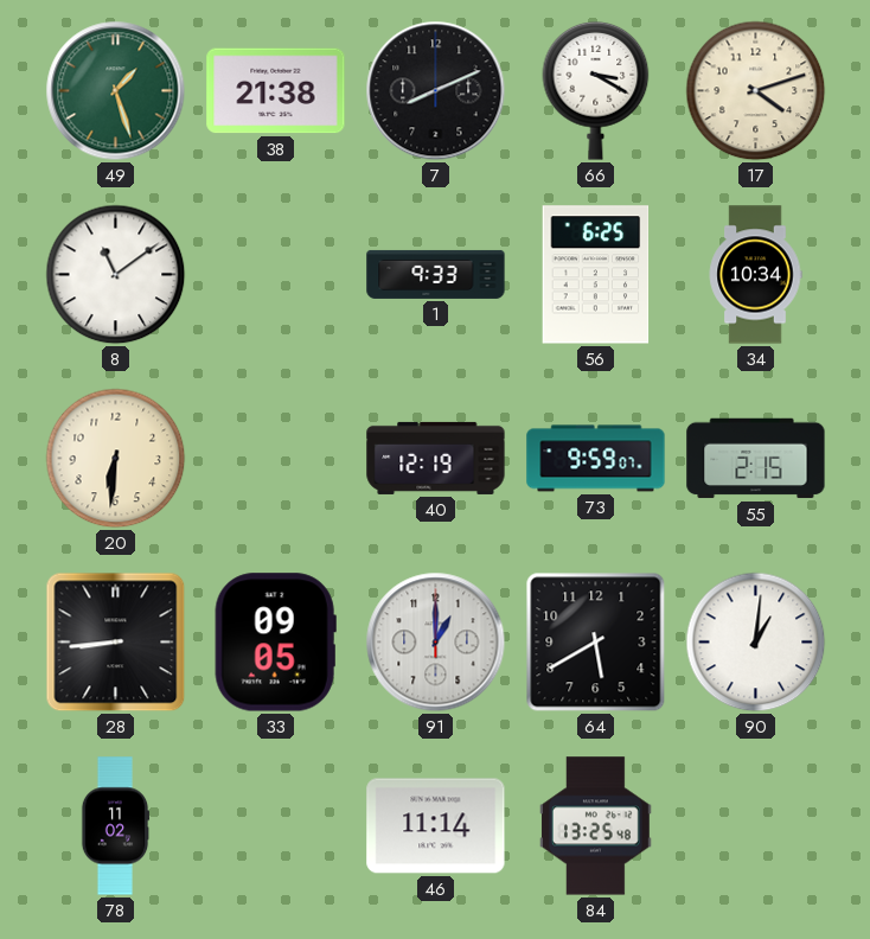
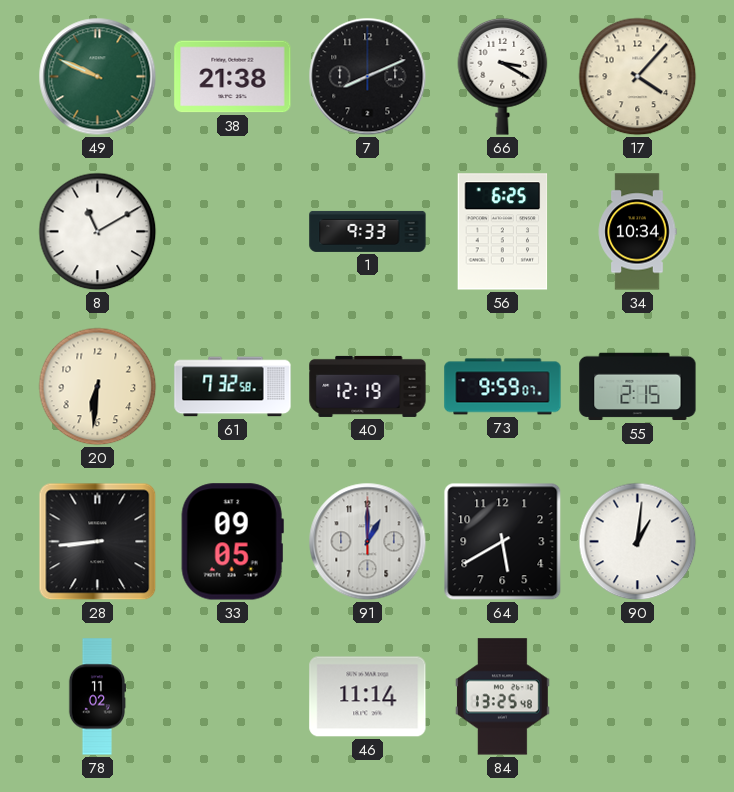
49: 1:27 -> 9:49
17: 4:12 -> 4:07
8: 11:09 -> 11:10
61: none -> 7:32
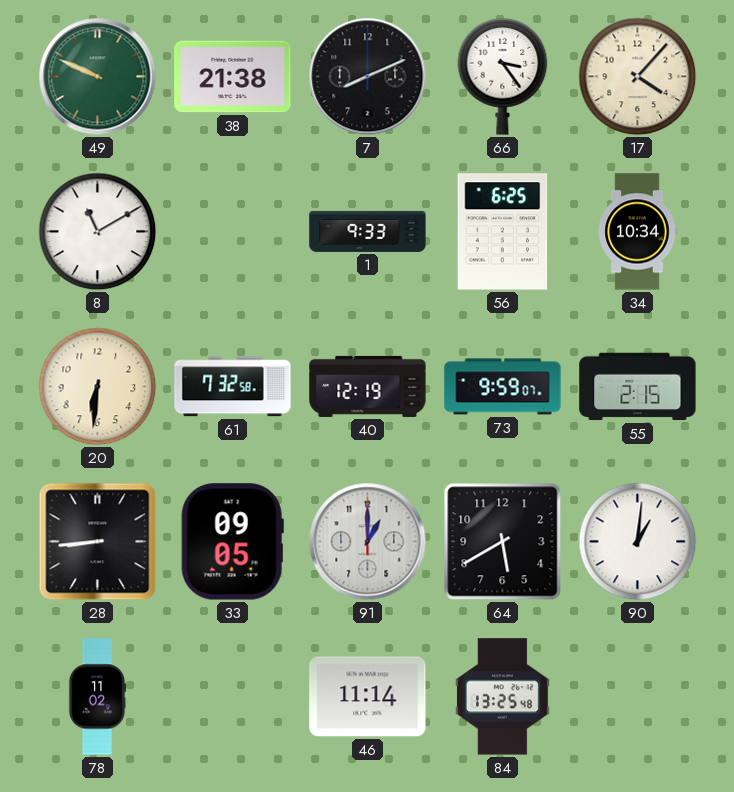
66: 3:20 -> 3:24
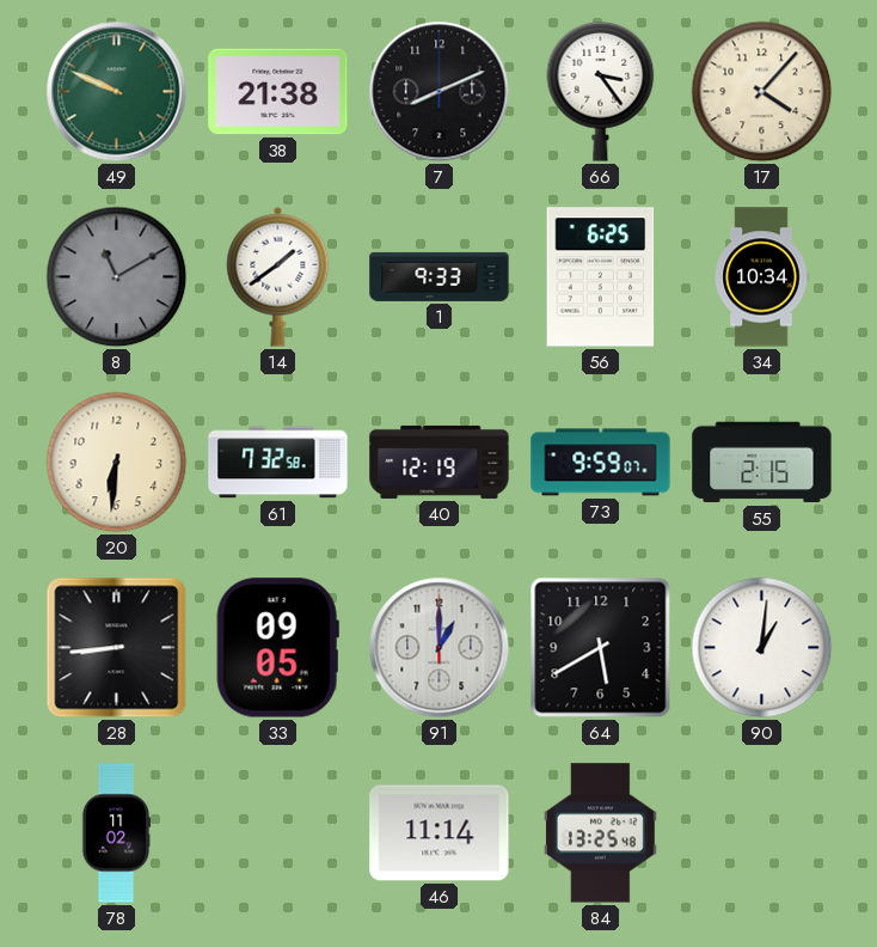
8 dial: white -> grey
14: none -> 1:39
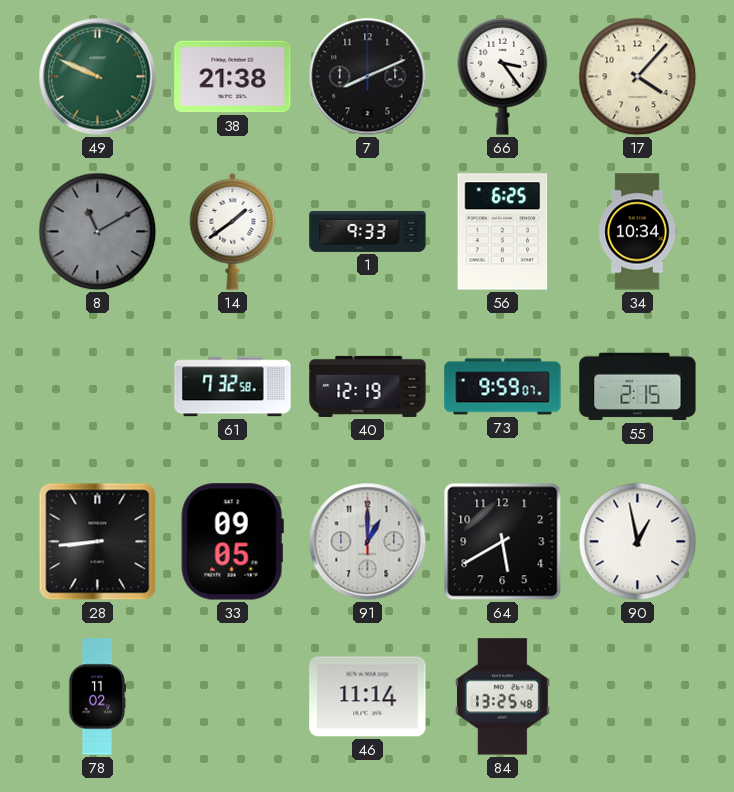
20: 6:31 -> none
90: 1:01 -> 12:58
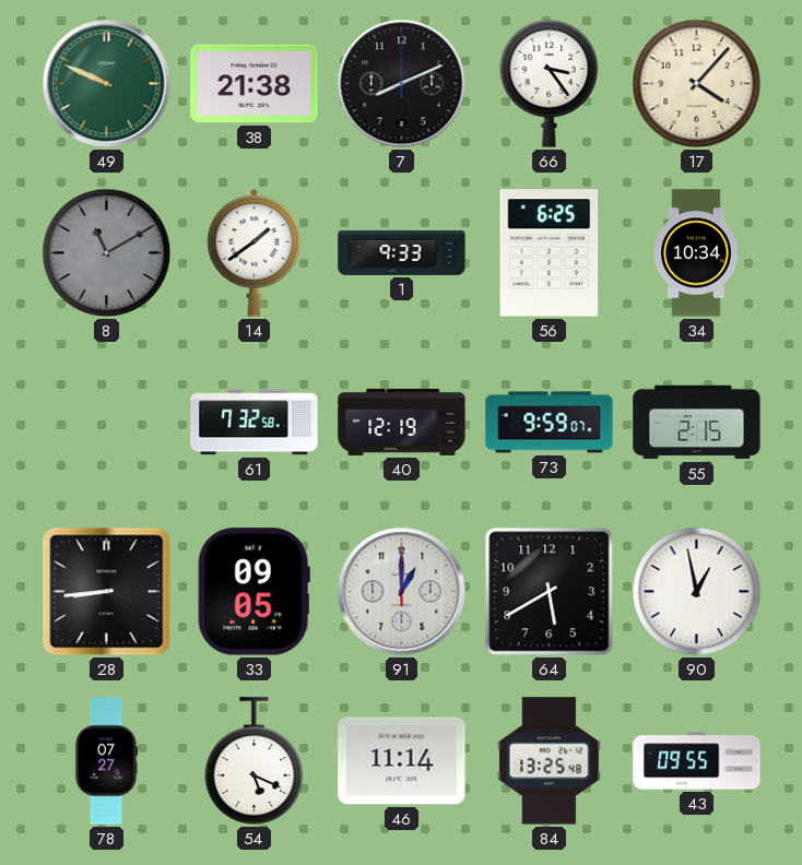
78: 11:02 -> 07:27
54: none -> 5:19
43: none -> 09:55
